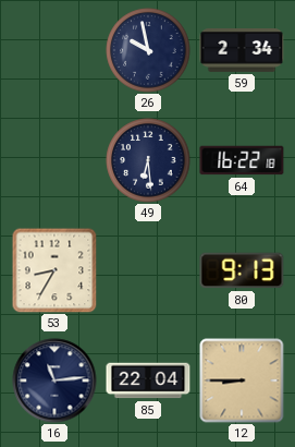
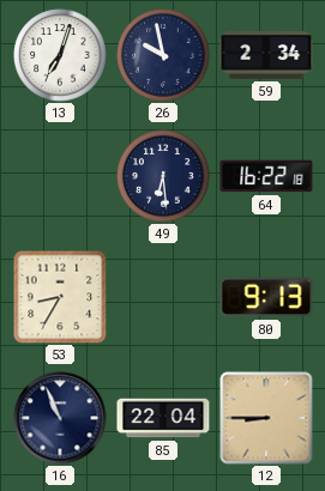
13: none -> 7:03
16: 11:14 -> 10:56
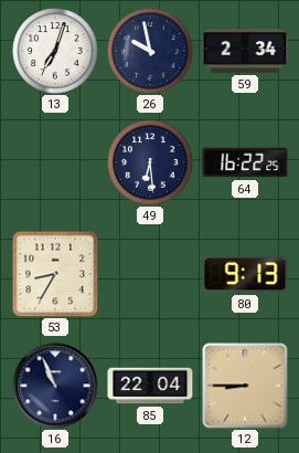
64: 16:22:18 -> 16:22:25
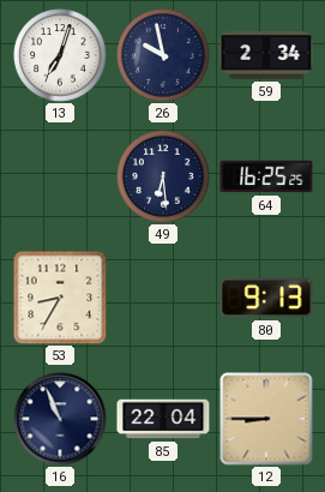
64: 16:22 -> 16:25
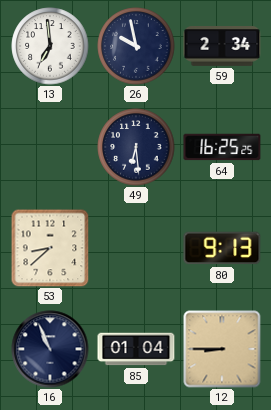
13: 7:03 -> 6:59
53: 8:35 -> 8:38
85: 22:04 -> 01:04
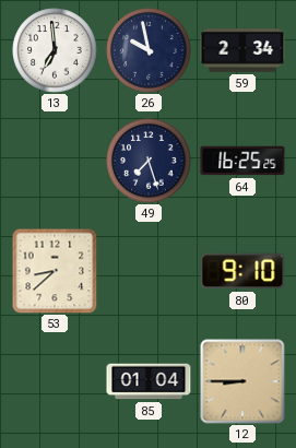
49: 6:29 -> 7:27
80: 9:13 -> 9:10
16: 10:56 -> none
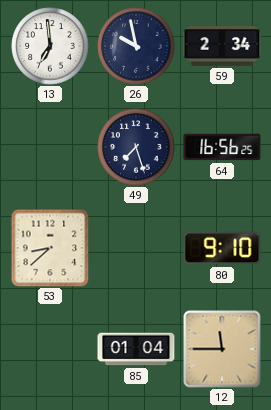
64: 16:25 -> 16:56
12: 8:45 -> 11:45
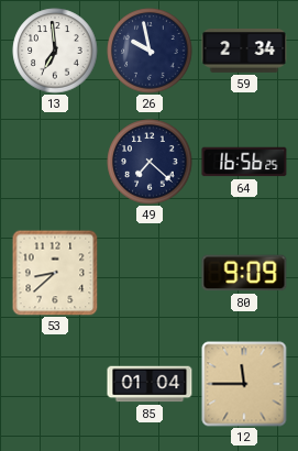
49: 7:27 -> 7:22
80: 9:10 -> 9:09
